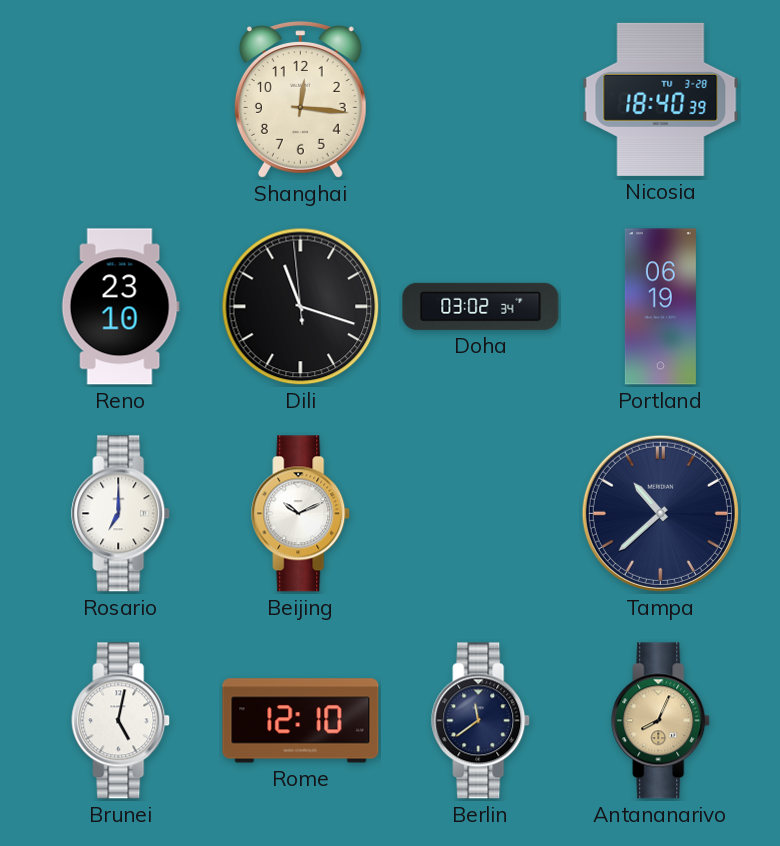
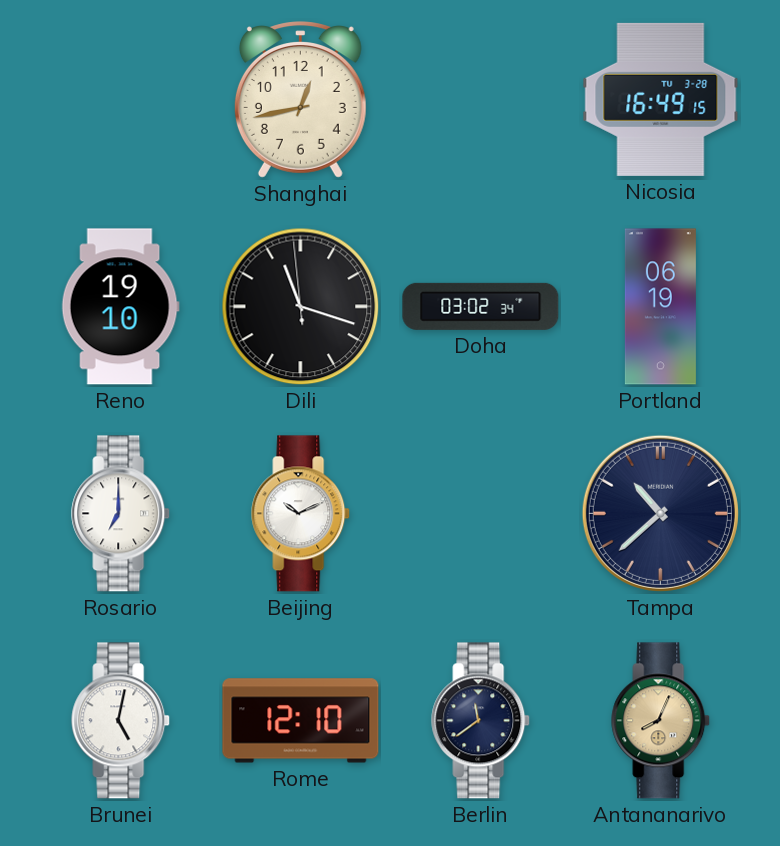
Shanghai: 12:16 -> 12:43
Nicosia: 18:40 -> 16:49
Reno: 23:10 -> 19:10
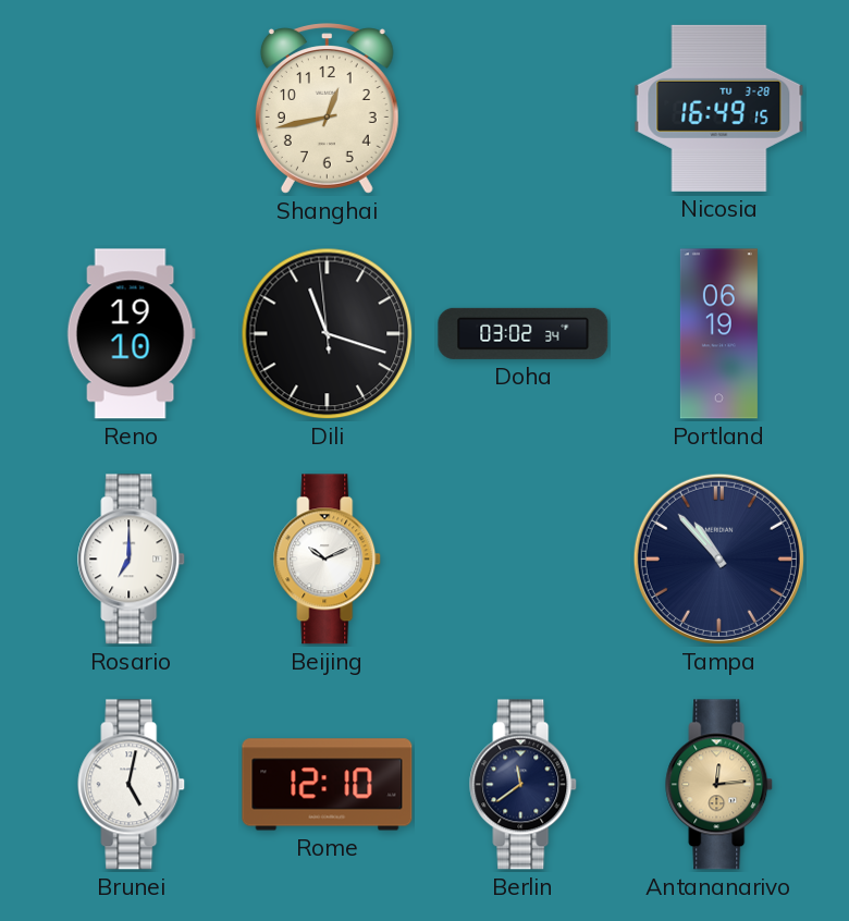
Tampa: 10:38 -> 10:53
Antananarivo: 8:04 -> 12:14
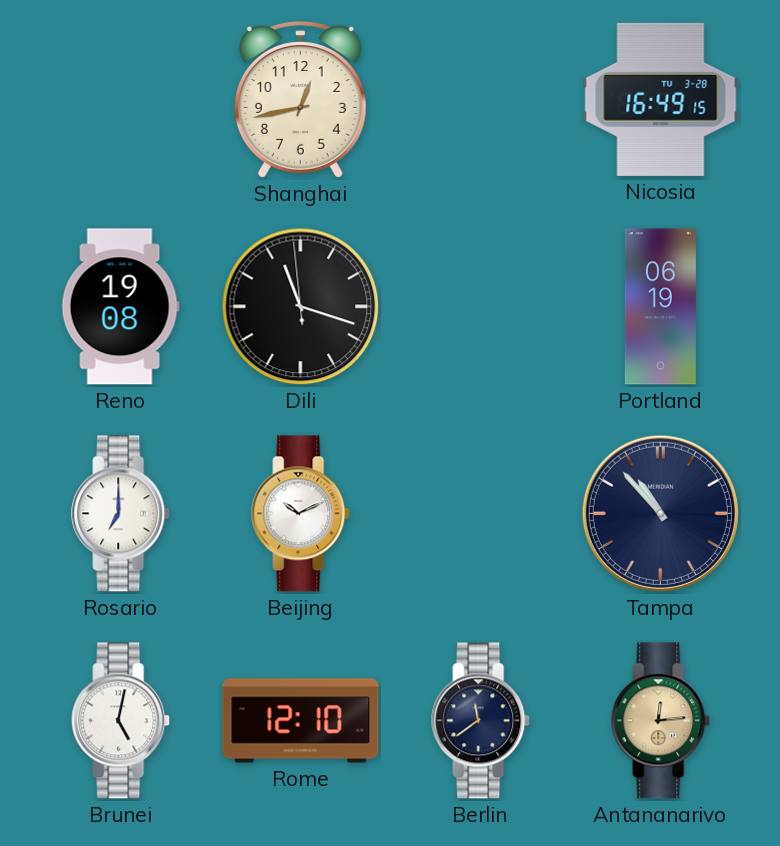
Reno: 19:10 -> 19:08
Doha: 03:02 -> none
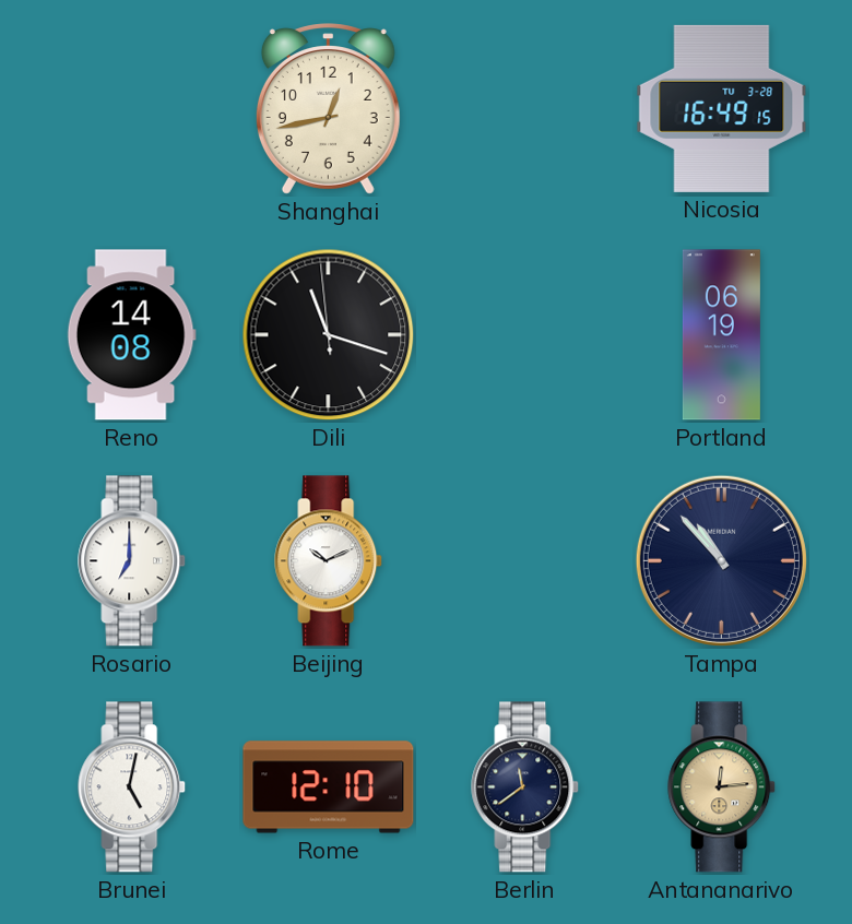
Reno: 19:08 -> 14:08
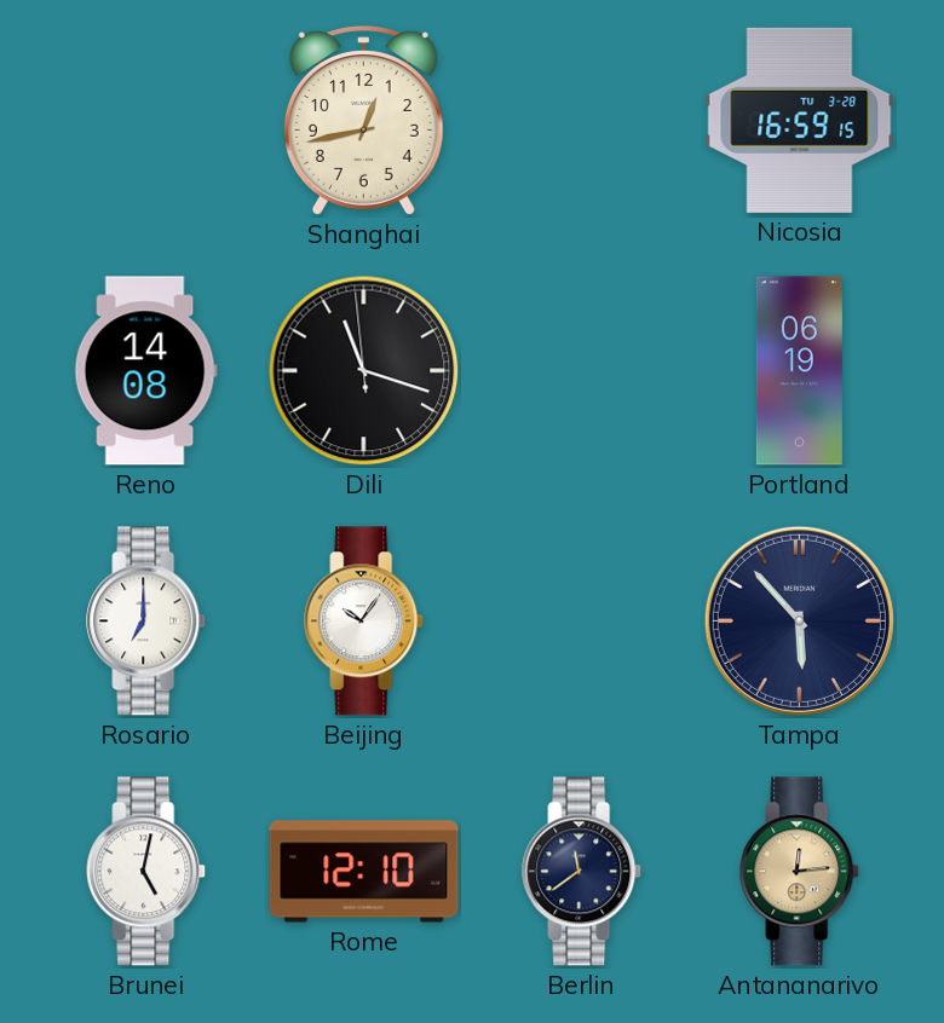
Nicosia: 16:49 -> 16:59
Beijing: 10:11 -> 10:06
Tampa: 10:53 -> 5:53
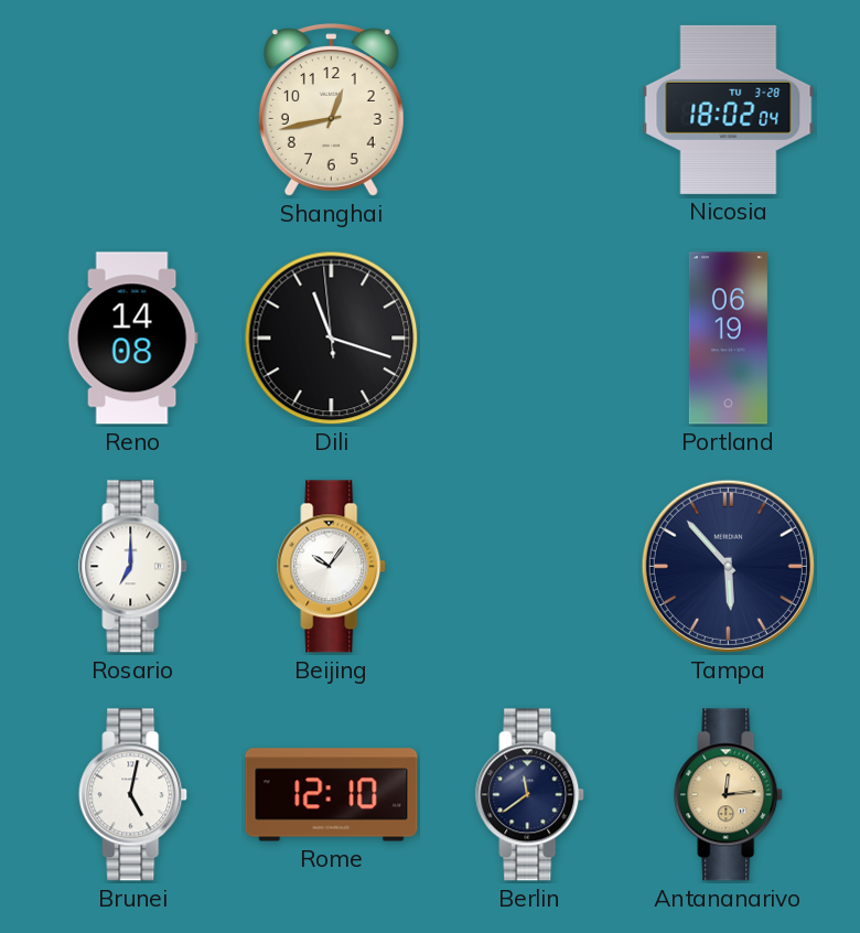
Nicosia: 16:59 -> 18:02
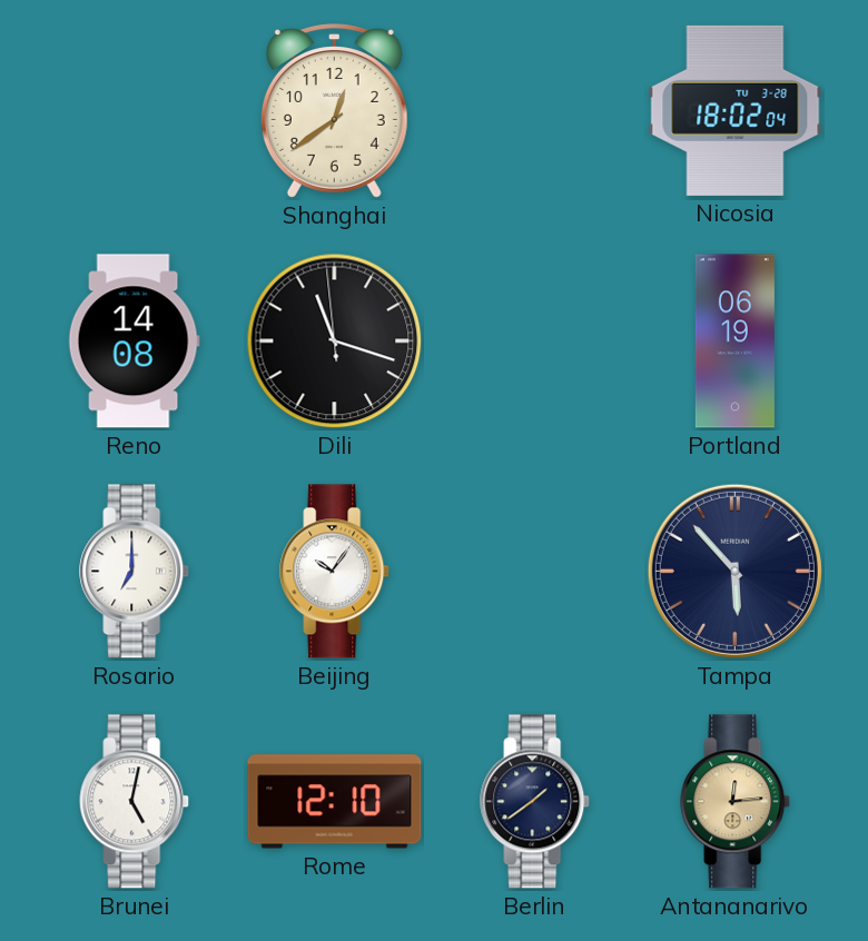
Shanghai: 12:43 -> 12:39
Berlin: 11:39 -> 1:39
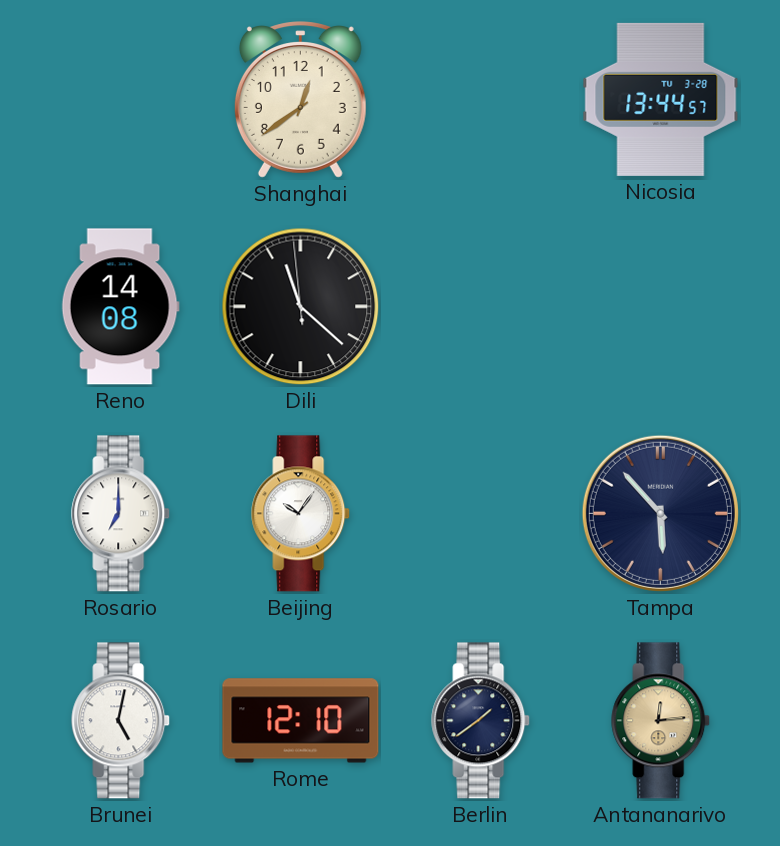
Nicosia: 18:02 -> 13:44
Dili: 11:17 -> 11:21
Portland: 06:19 -> none
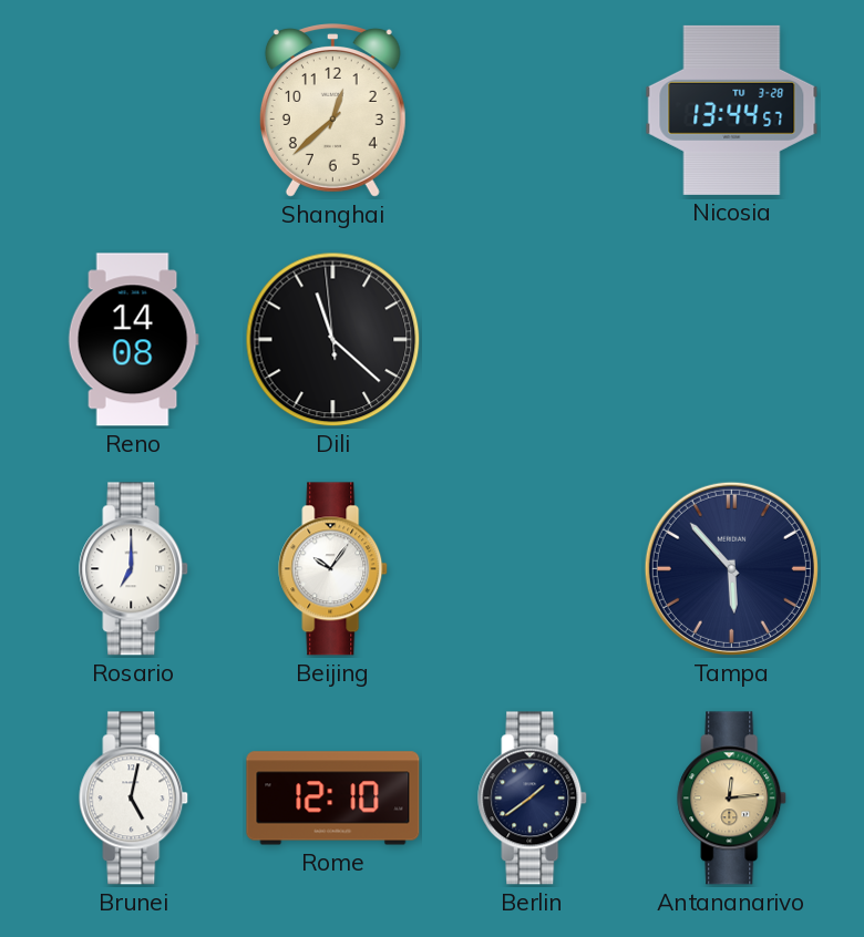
Shanghai: 12:39 -> 12:38
